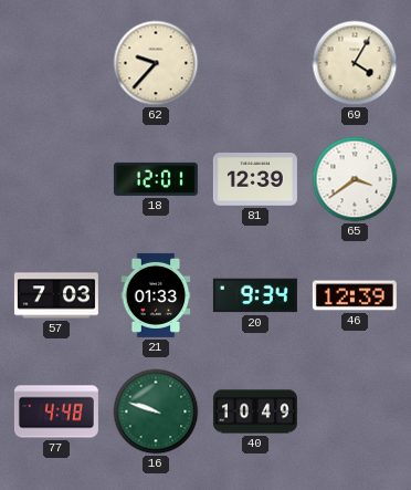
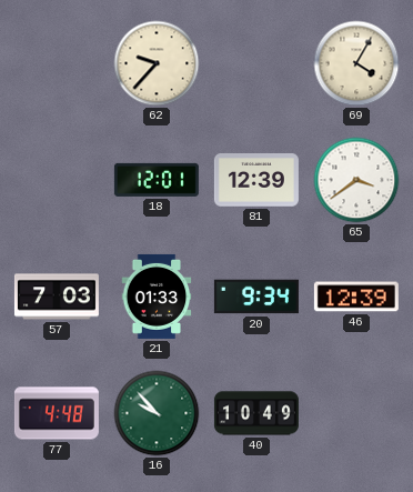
16: 9:48 -> 9:53
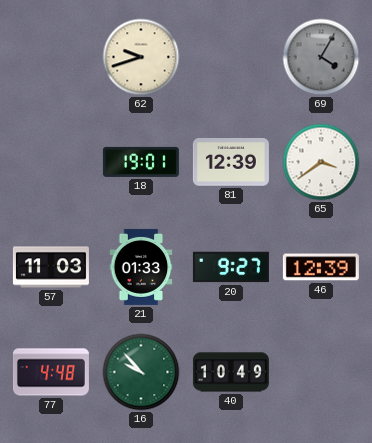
62: 9:37 -> 9:42
69 dial: cream -> grey
18: 12:01 -> 19:01
57: 7:03 -> 11:03
20: 9:34 -> 9:27
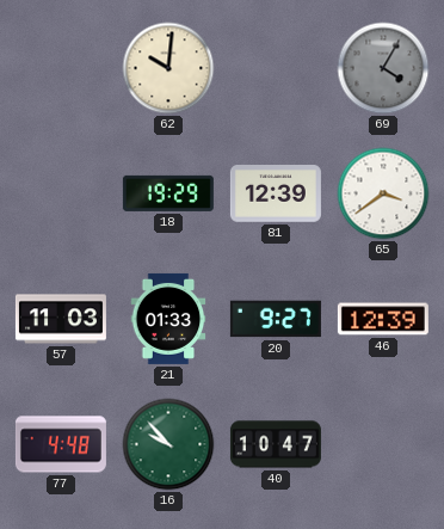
62: 9:42 -> 10:01
18: 19:01 -> 19:29
40: 10:49 -> 10:47
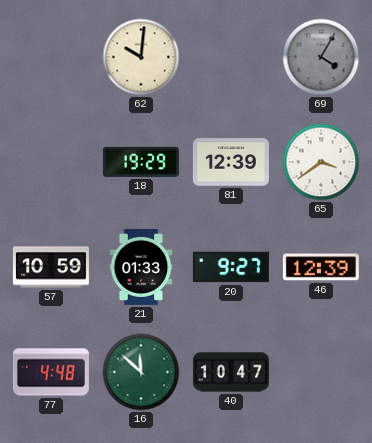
57: 11:03 -> 10:59
16: 9:53 -> 11:52
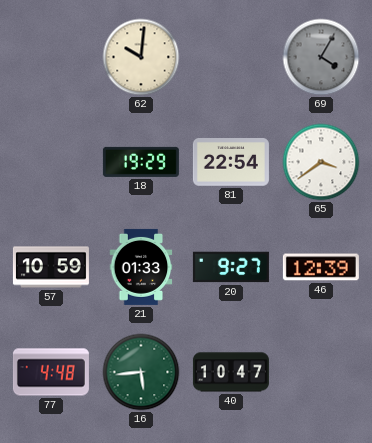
81: 12:39 -> 22:54
16: 11:52 -> 5:44
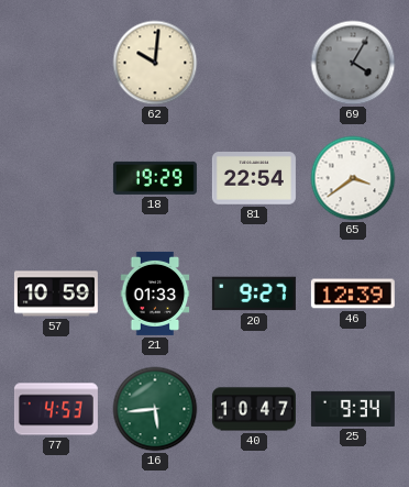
77: 4:48 -> 4:53
25: none -> 9:34
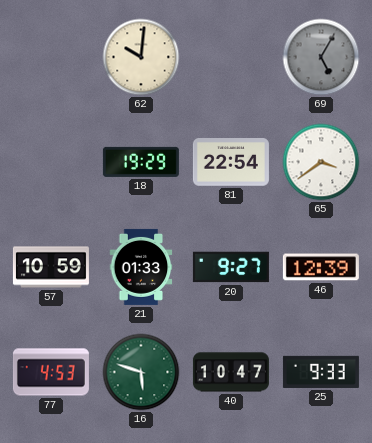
69: 4:05 -> 5:05
16: 5:44 -> 5:48
25: 9:34 -> 9:33
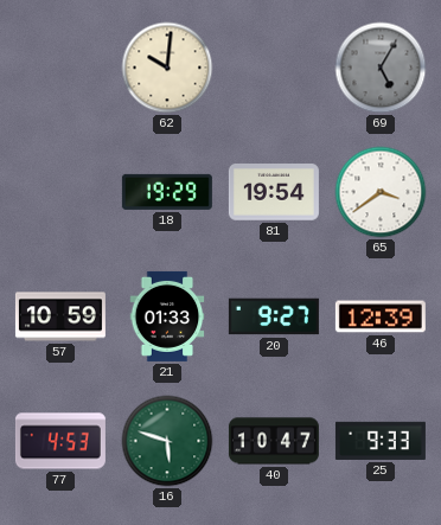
81: 22:54 -> 19:54
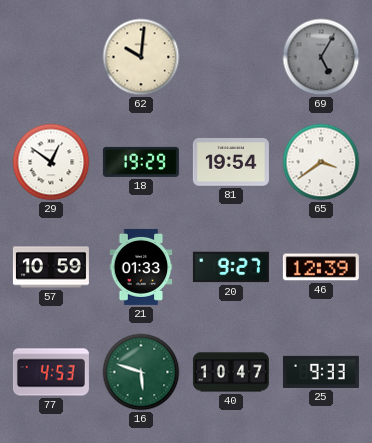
29: none -> 12:51
